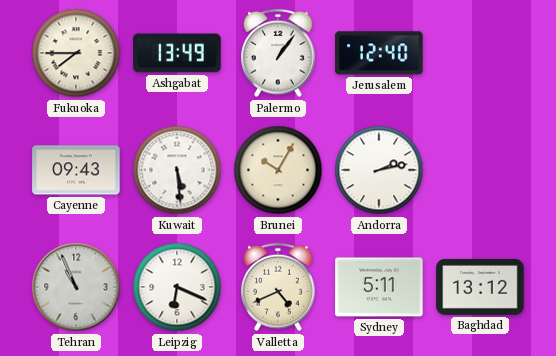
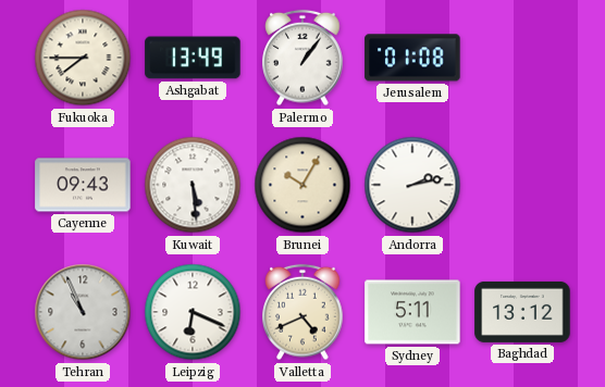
Jerusalem: 12:40 -> 01:08
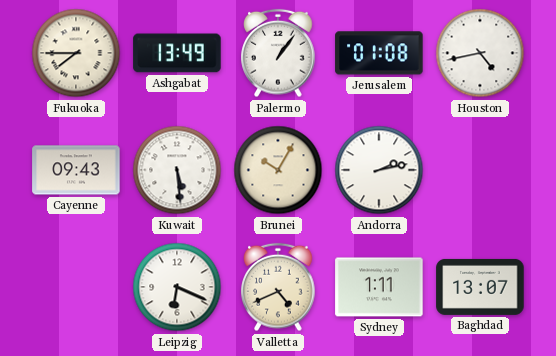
Houston: none -> 4:43
Tehran: 10:56 -> none
Sydney: 5:11 -> 1:11
Baghdad: 13:12 -> 13:07
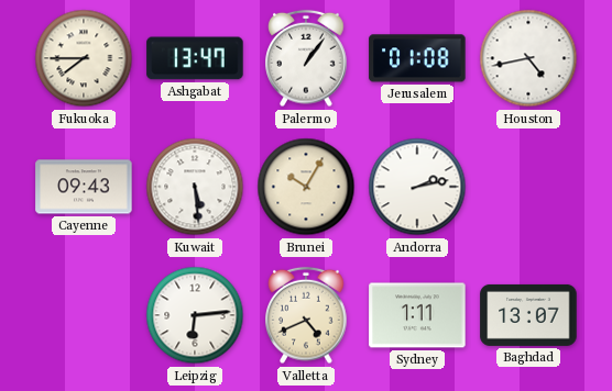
Ashgabat: 13:49 -> 13:47
Leipzig: 6:19 -> 6:14
